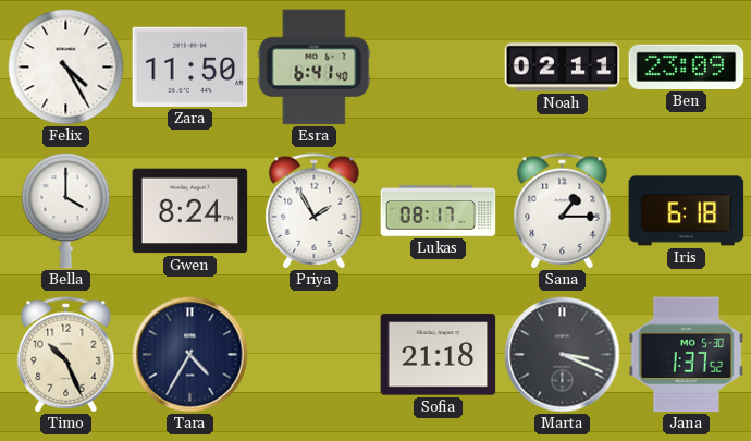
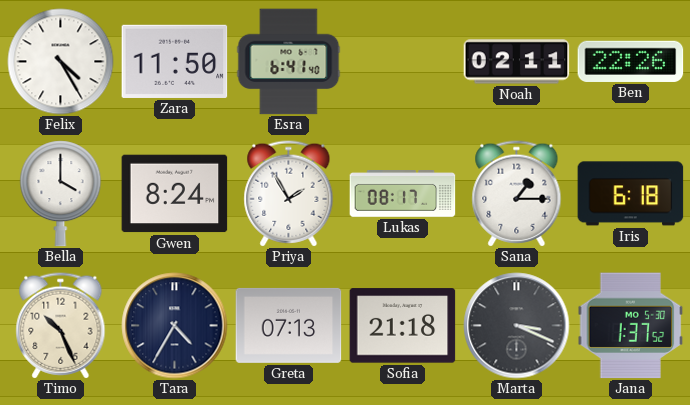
Ben: 23:09 -> 22:26
Greta: none -> 07:13
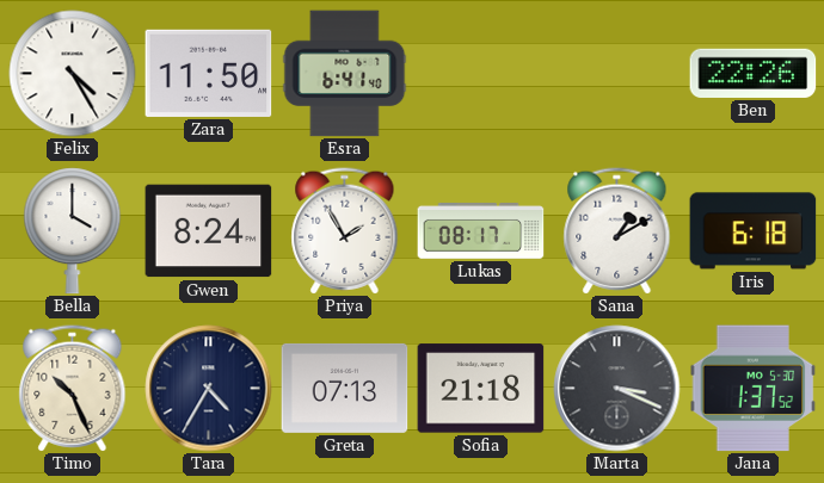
Noah: 02:11 -> none
Sana: 1:15 -> 1:10
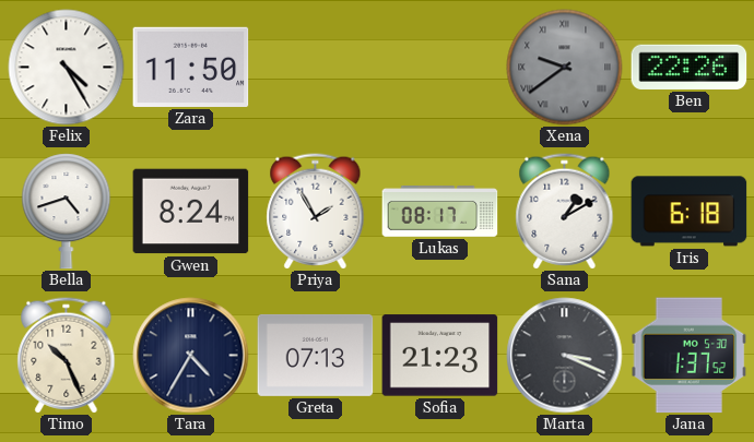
Esra: 6:41 -> none
Xena: none -> 9:39
Bella: 4:00 -> 4:42
Sofia: 21:18 -> 21:23
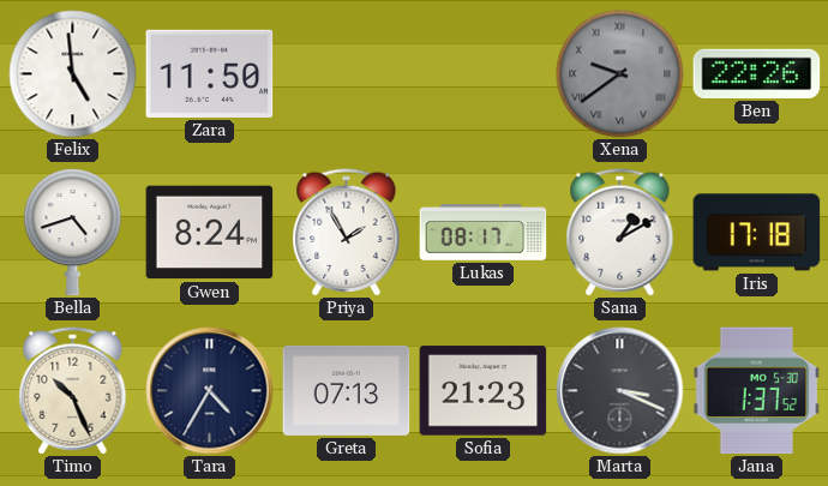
Felix: 4:25 -> 4:59
Iris: 6:18 -> 17:18
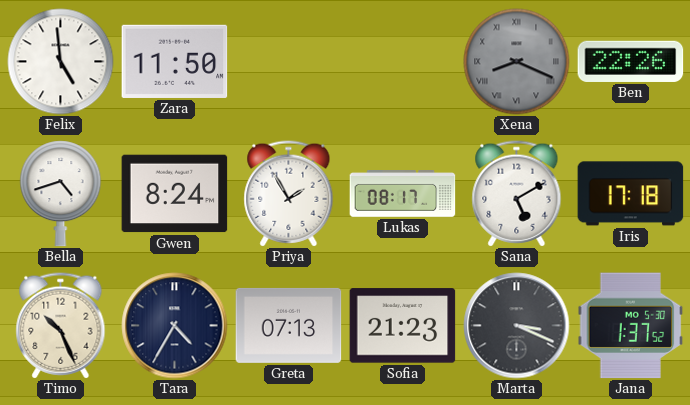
Xena: 9:39 -> 8:19
Sana: 1:10 -> 5:10
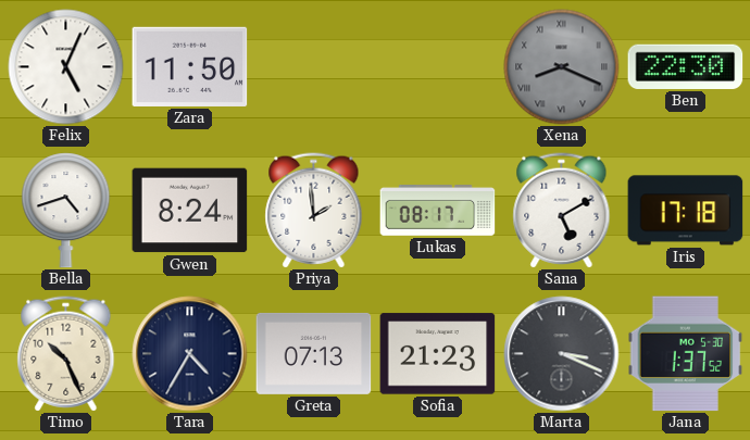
Felix: 4:59 -> 5:04
Ben: 22:26 -> 22:30
Priya: 1:55 -> 1:59
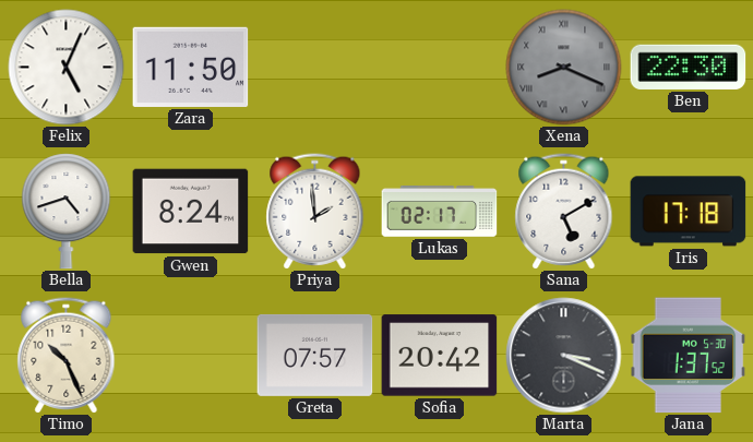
Lukas: 08:17 -> 02:17
Tara: 4:35 -> none
Greta: 07:13 -> 07:57
Sofia: 21:23 -> 20:42
